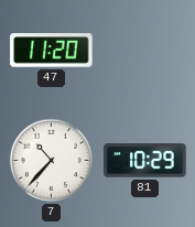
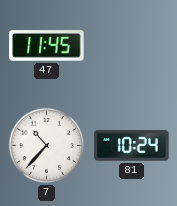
47: 11:20 -> 11:45
81: 10:29 -> 10:24
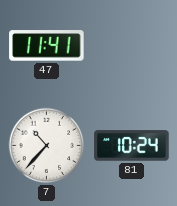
47: 11:45 -> 11:41
